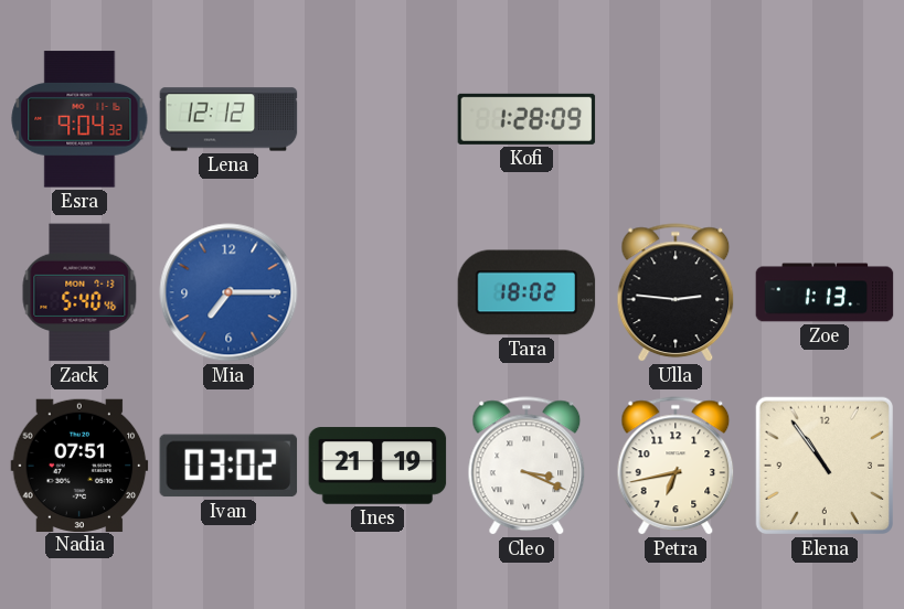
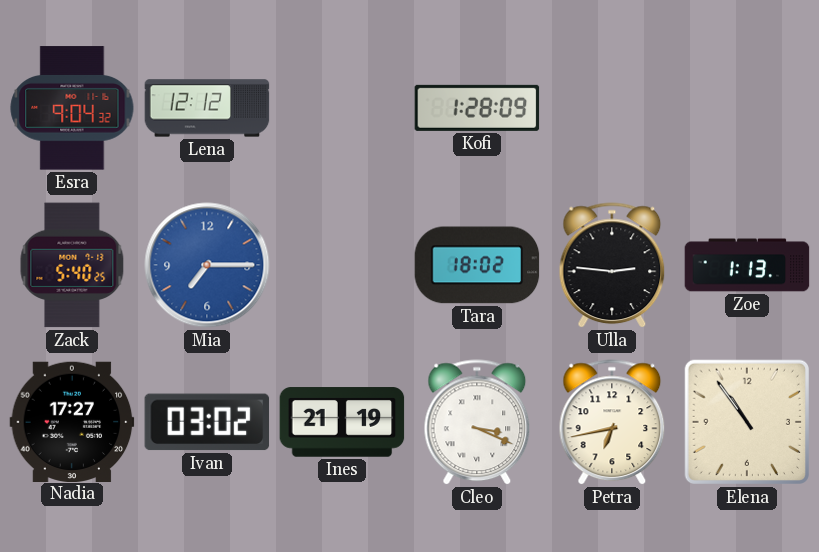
Zack: 5:40:46 -> 5:40:25
Nadia: 07:51 -> 17:27
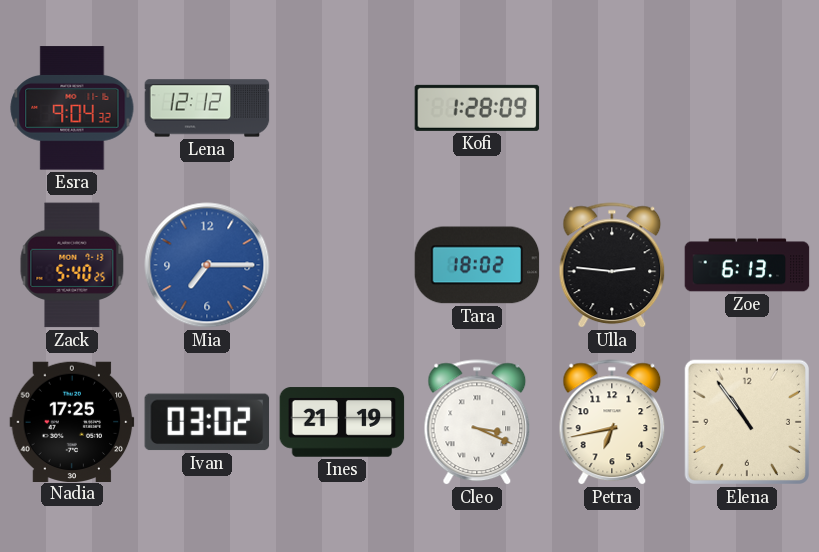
Zoe: 1:13 -> 6:13
Nadia: 17:27 -> 17:25
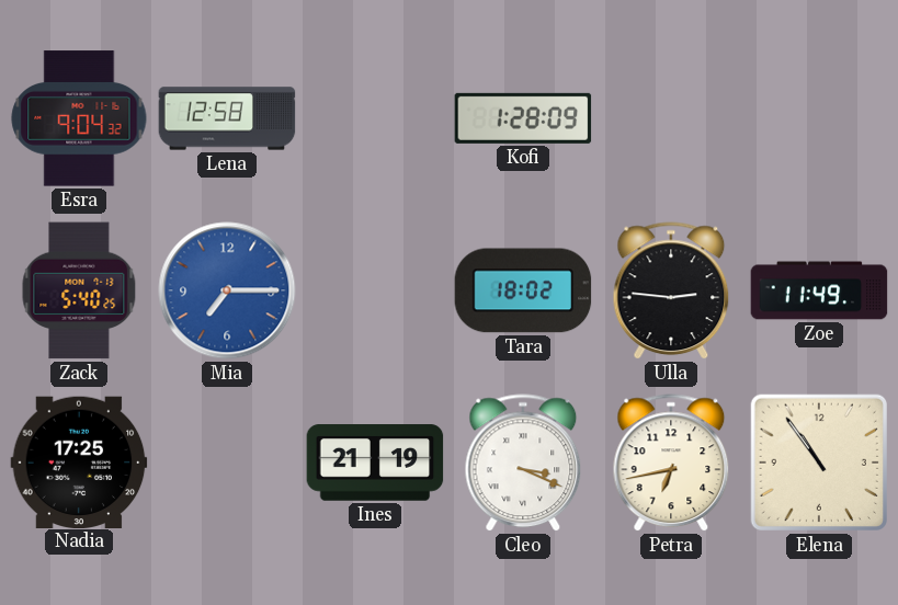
Lena: 12:12 -> 12:58
Zoe: 6:13 -> 11:49
Ivan: 03:02 -> none
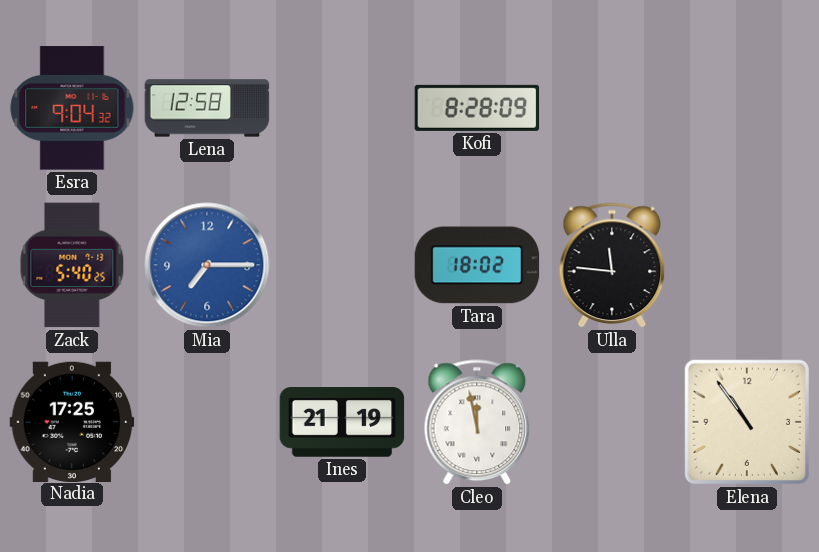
Kofi: 1:28 -> 8:28
Ulla: 2:46 -> 11:46
Zoe: 11:49 -> none
Cleo: 3:19 -> 11:58
Petra: 6:43 -> none
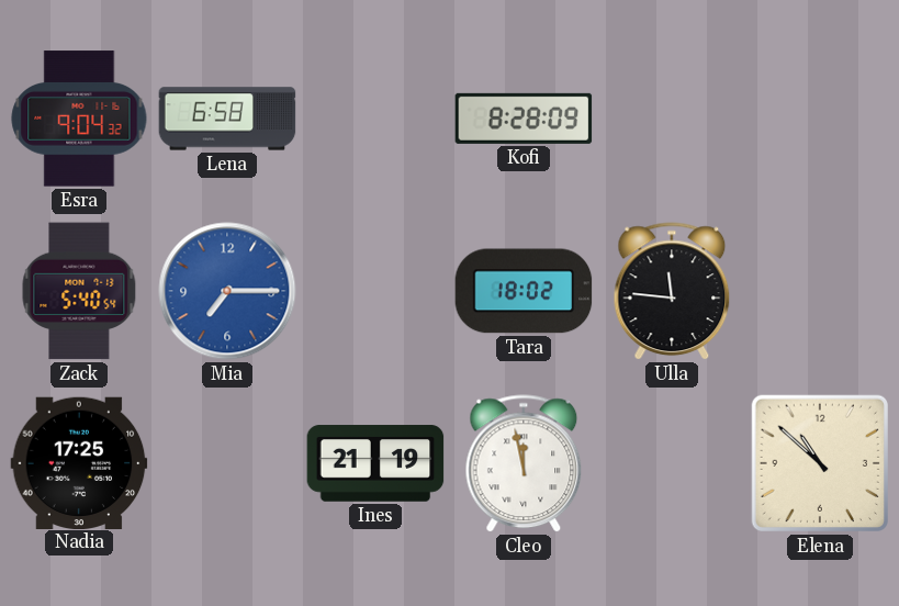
Lena: 12:58 -> 6:58
Zack: 5:40:25 -> 5:40:54
Elena: 10:54 -> 10:52
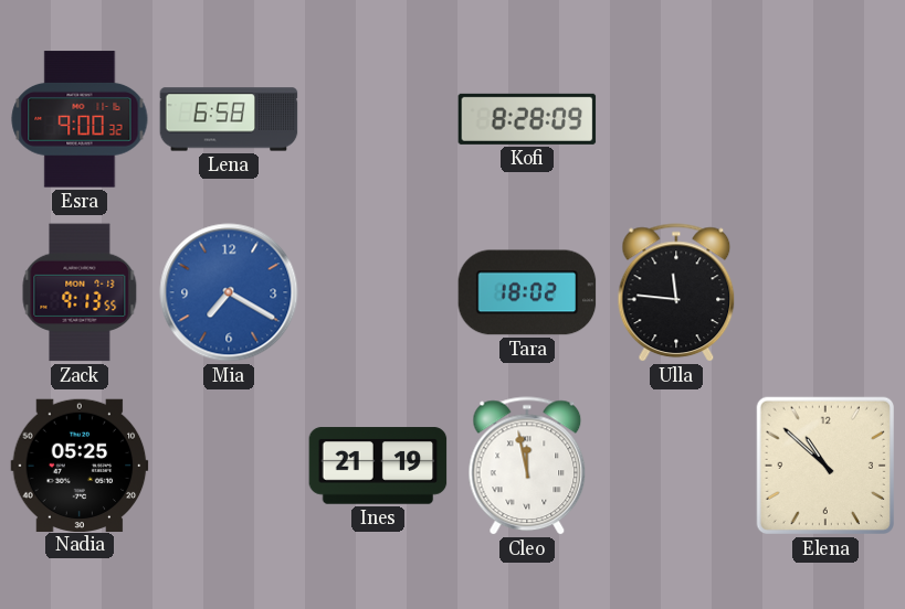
Esra: 9:04 -> 9:00
Zack: 5:40 -> 9:13
Mia: 7:15 -> 7:20
Nadia: 17:25 -> 05:25
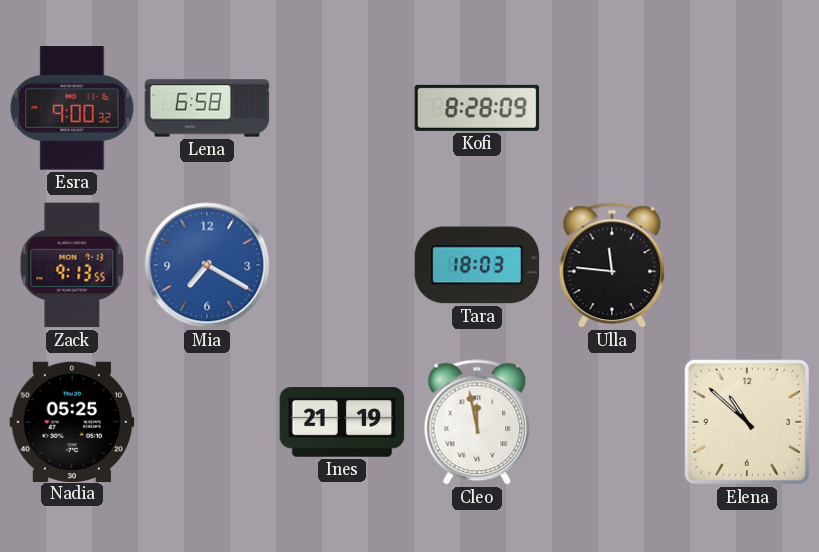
Tara: 18:02 -> 18:03
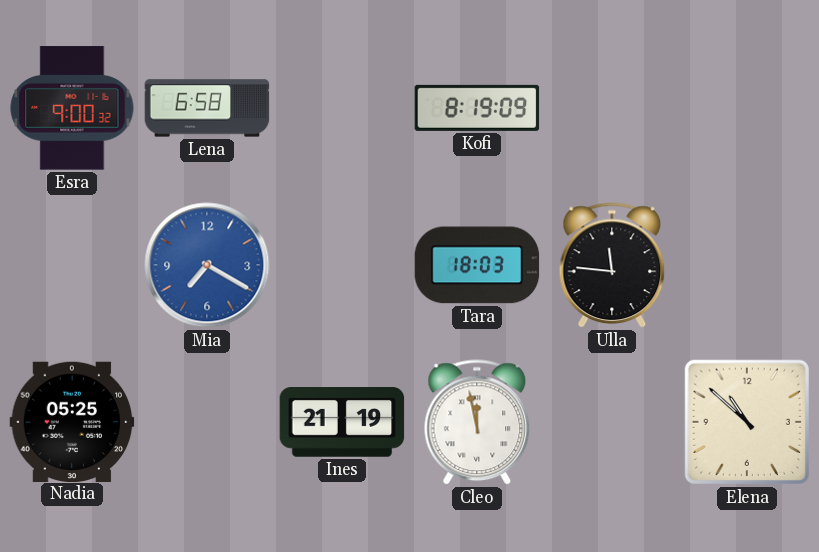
Kofi: 8:28 -> 8:19
Zack: 9:13 -> none
